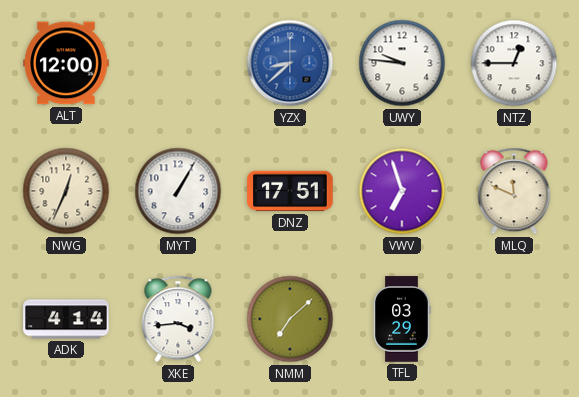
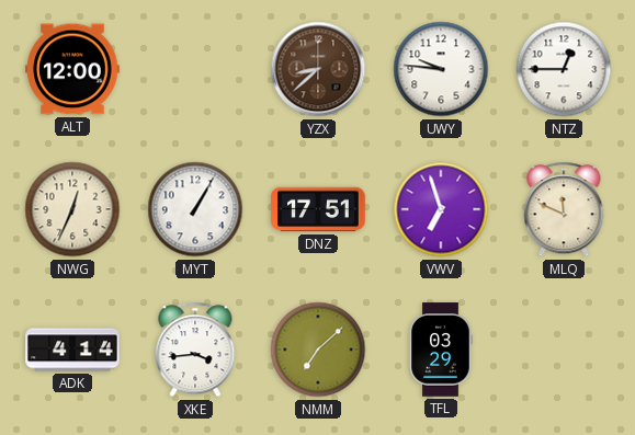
YZX dial: blue -> brown
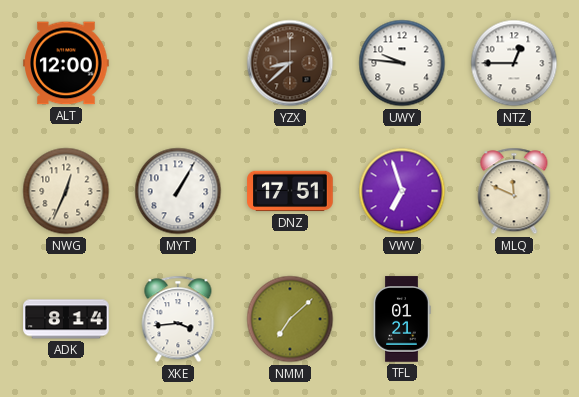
ADK: 4:14 -> 8:14
TFL: 03:29 -> 01:21
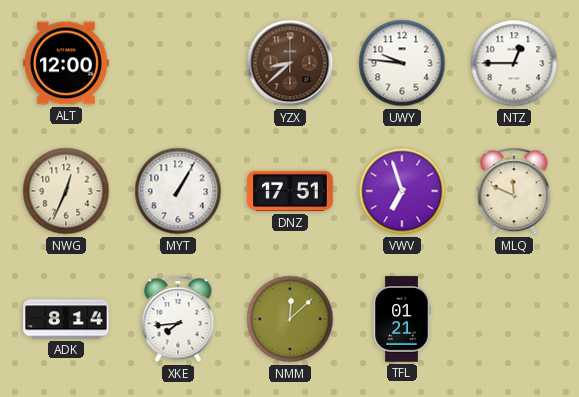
XKE: 3:44 -> 7:44
NMM: 7:08 -> 12:08
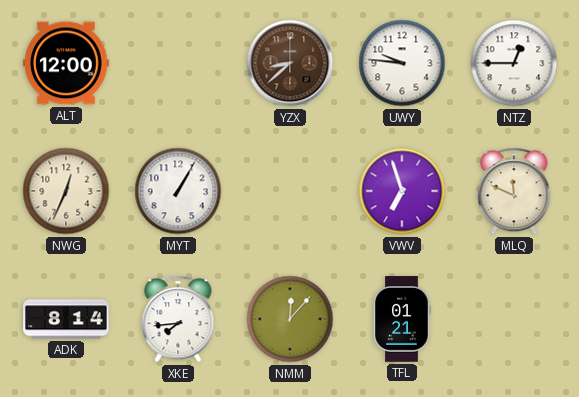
DNZ: 17:51 -> none
NMM: 12:08 -> 12:07
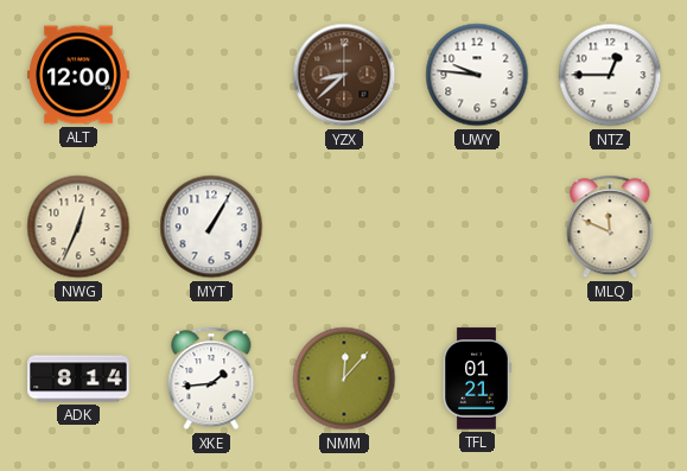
VWV: 6:57 -> none
XKE: 7:44 -> 1:44
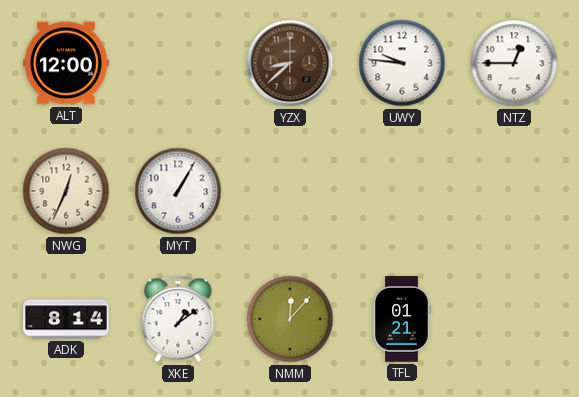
MLQ: 11:49 -> none
XKE: 1:44 -> 1:09
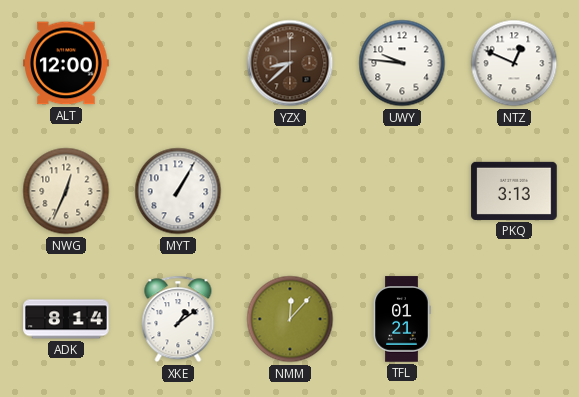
NTZ: 12:45 -> 12:49
PKQ: none -> 3:13
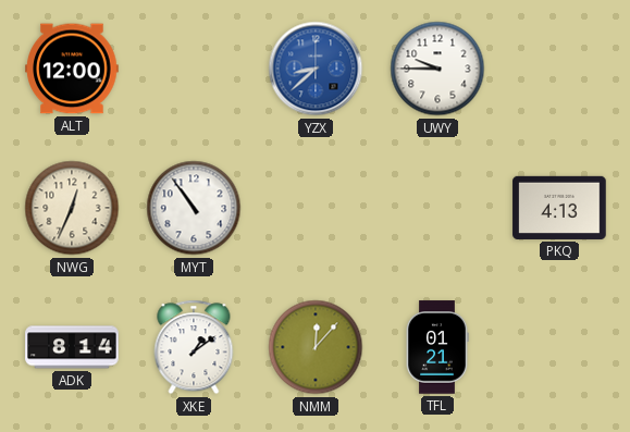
YZX dial: brown -> blue
UWY: 9:46 -> 9:45
NTZ: 12:49 -> none
MYT: 1:05 -> 10:54
PKQ: 3:13 -> 4:13
